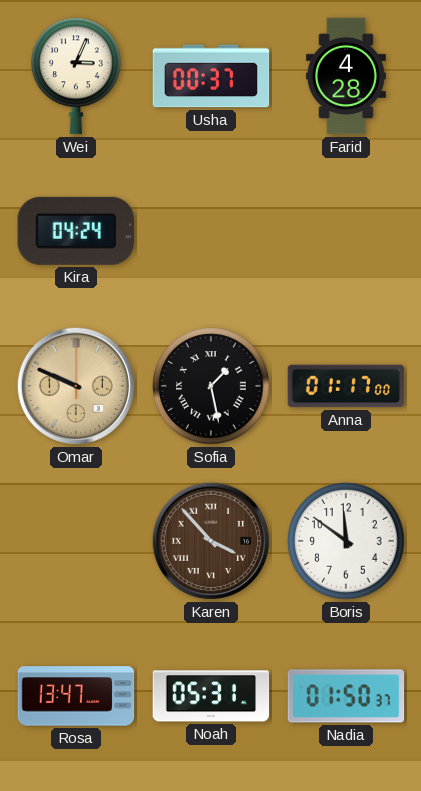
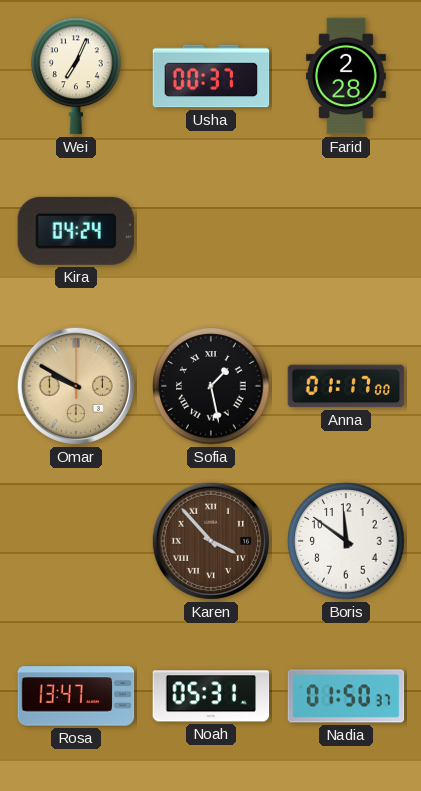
Wei: 3:04 -> 7:04
Farid: 4:28 -> 2:28
Omar: 9:49 -> 9:50
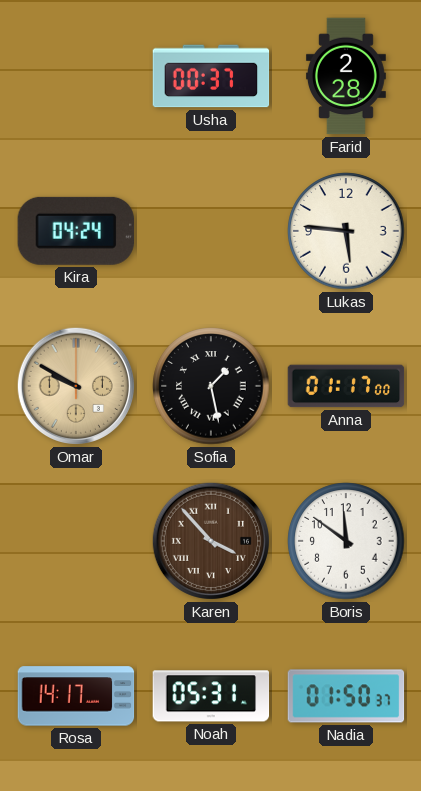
Wei: 7:04 -> none
Lukas: none -> 5:46
Rosa: 13:47 -> 14:17
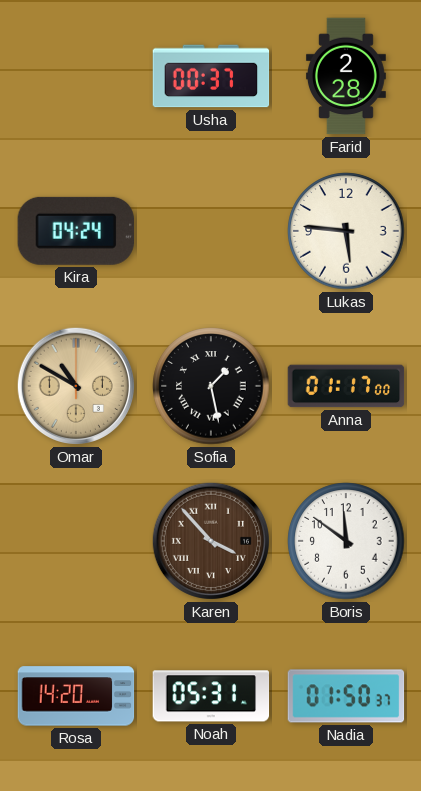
Omar: 9:50 -> 10:50
Rosa: 14:17 -> 14:20
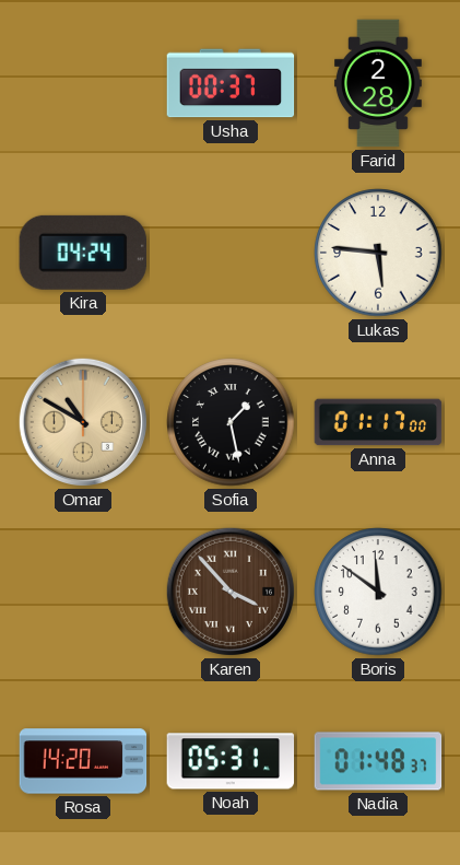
Nadia: 01:50 -> 01:48
